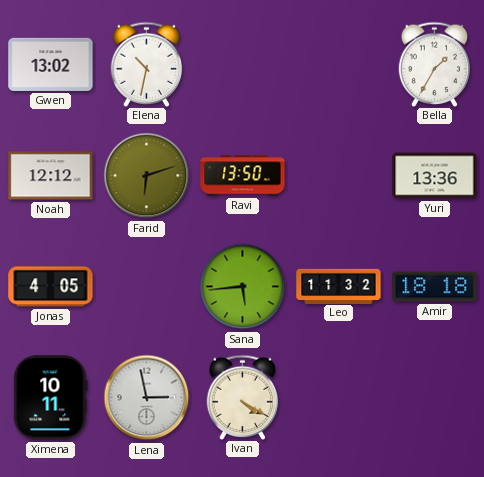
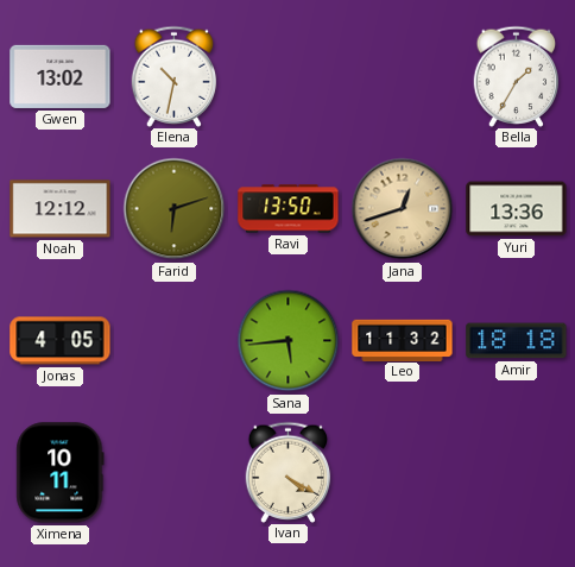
Jana: none -> 12:42
Lena: 2:58 -> none
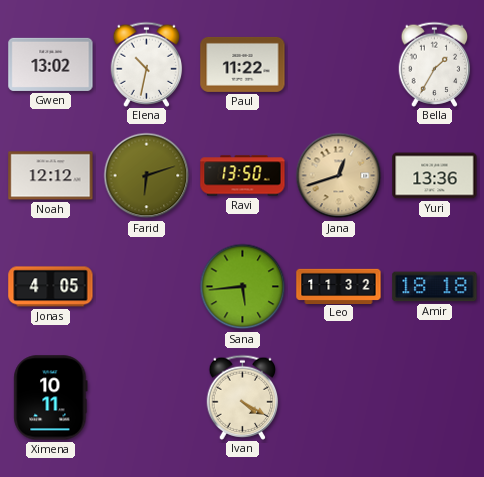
Paul: none -> 11:22
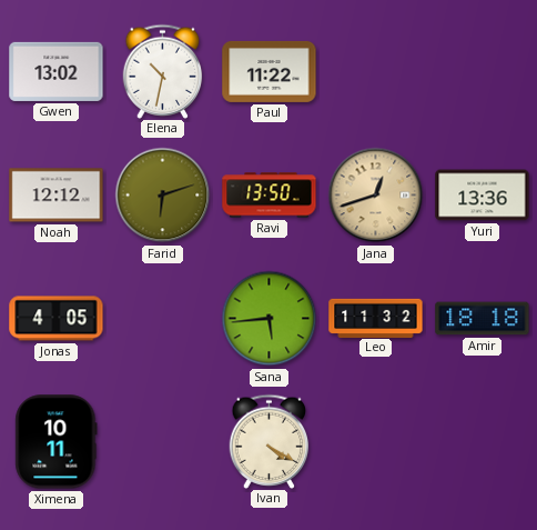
Bella: 1:35 -> none
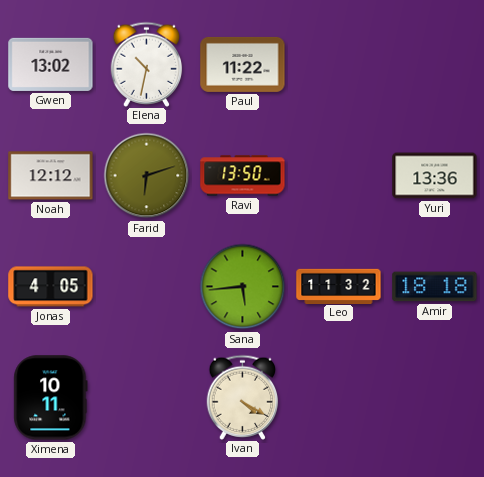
Jana: 12:42 -> none
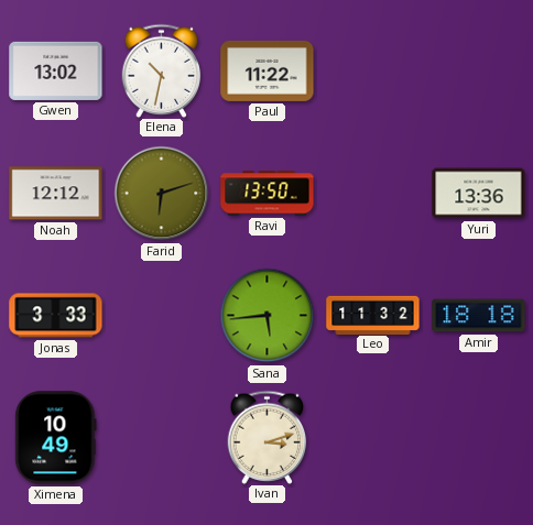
Jonas: 4:05 -> 3:33
Ximena: 10:11 -> 10:49
Ivan: 4:20 -> 3:12
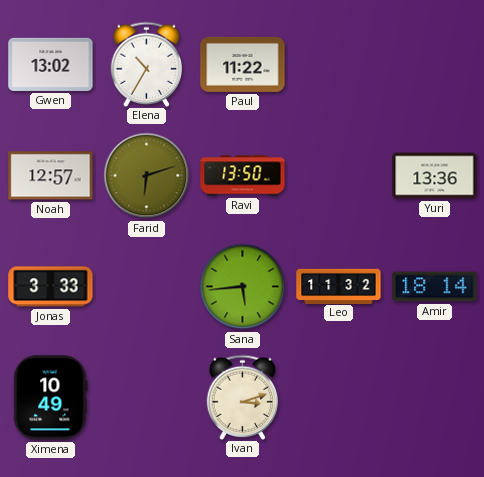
Elena: 10:32 -> 10:35
Noah: 12:12 -> 12:57
Amir: 18:18 -> 18:14
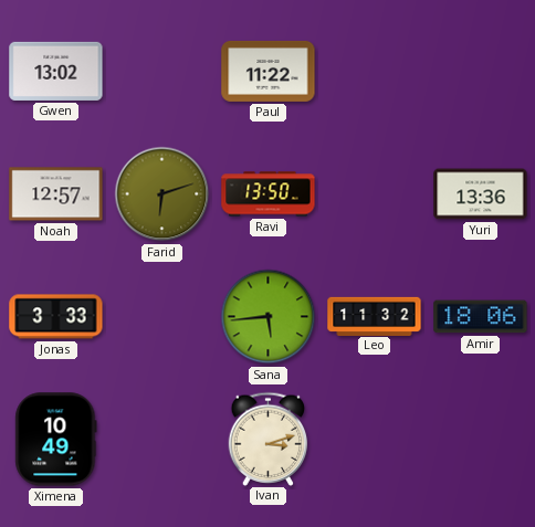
Elena: 10:35 -> none
Amir: 18:14 -> 18:06
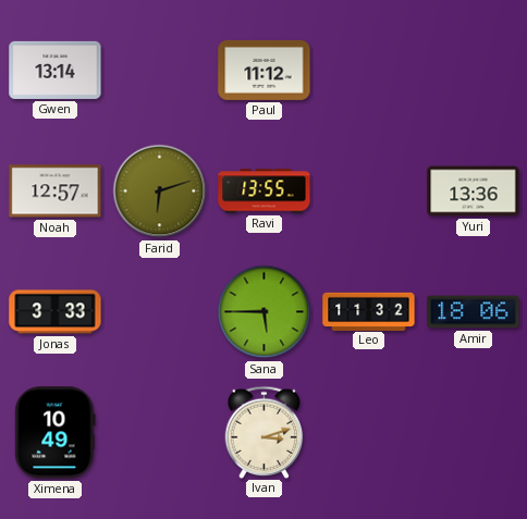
Gwen: 13:02 -> 13:14
Paul: 11:22 -> 11:12
Ravi: 13:50 -> 13:55
Sana: 5:44 -> 5:45
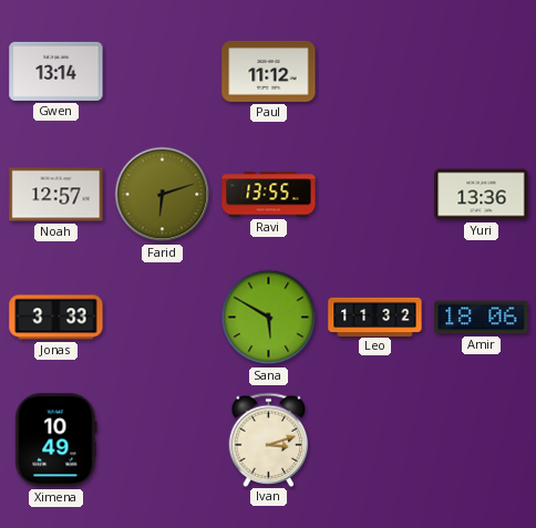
Sana: 5:45 -> 5:50
